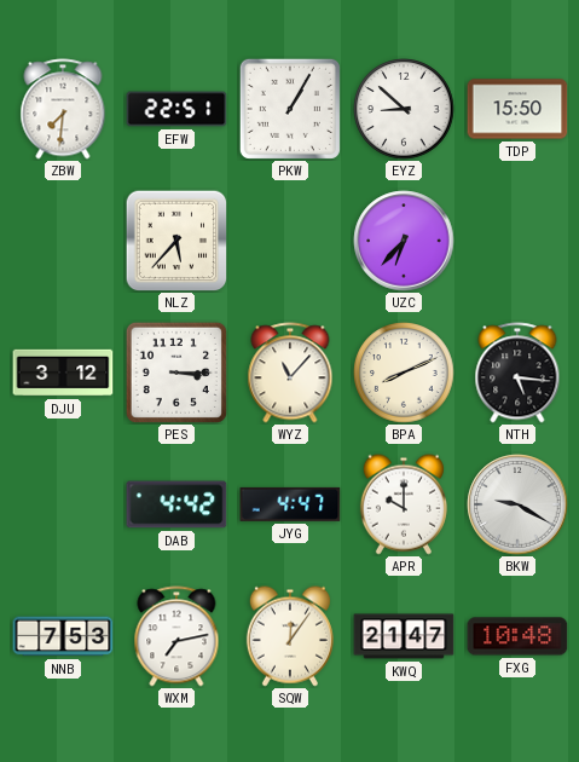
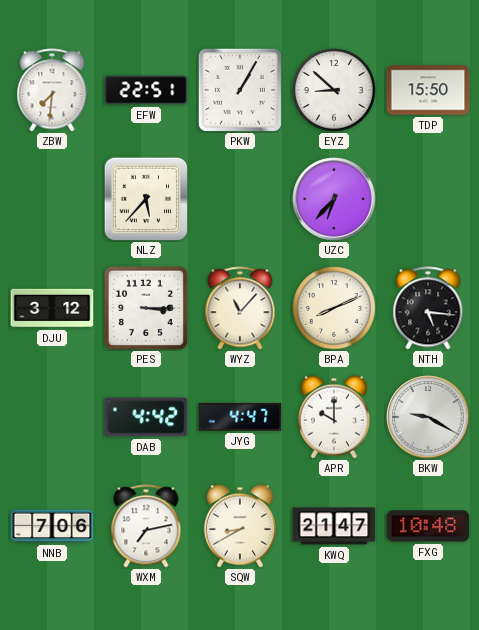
NNB: 7:53 -> 7:06
SQW: 12:06 -> 8:40
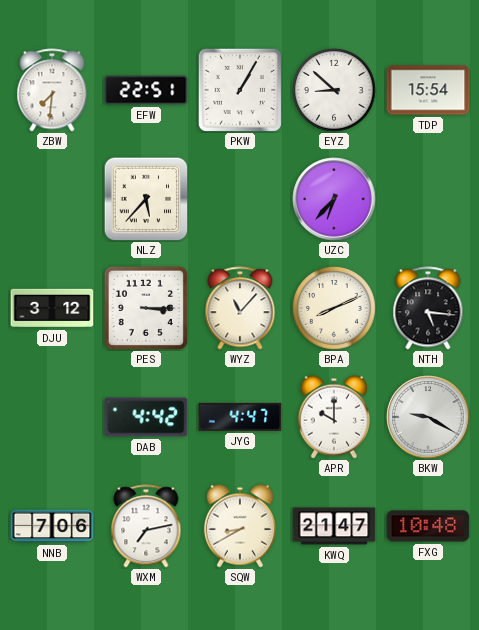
TDP: 15:50 -> 15:54
